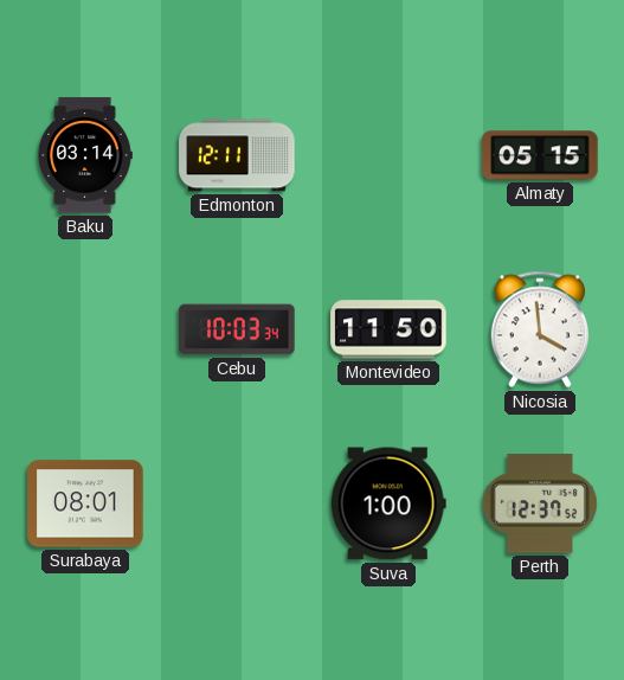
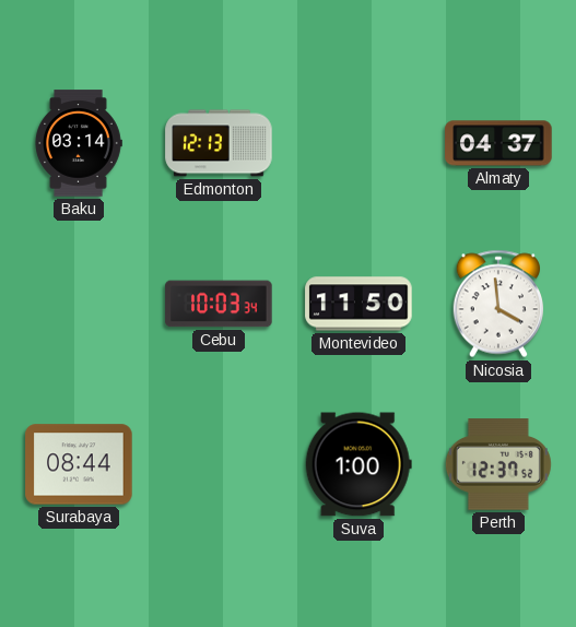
Edmonton: 12:11 -> 12:13
Almaty: 05:15 -> 04:37
Surabaya: 08:01 -> 08:44
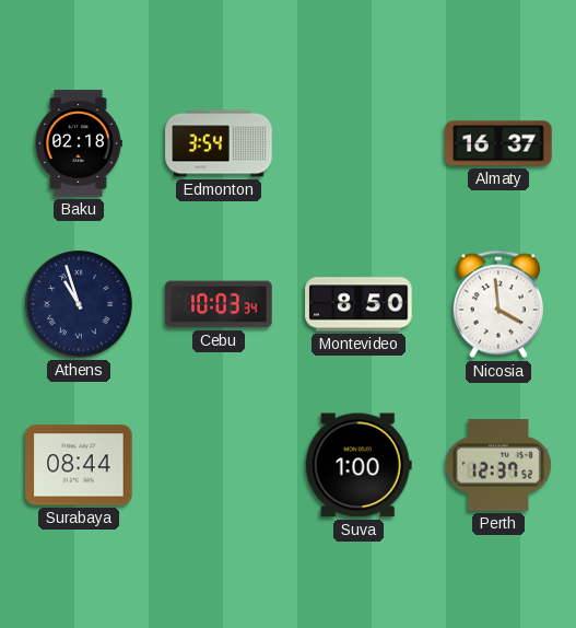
Baku: 03:14 -> 02:18
Edmonton: 12:13 -> 3:54
Almaty: 04:37 -> 16:37
Athens: none -> 10:57
Montevideo: 11:50 -> 8:50
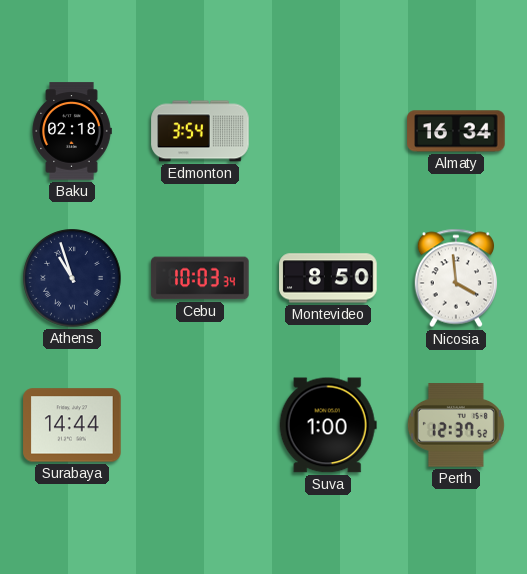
Almaty: 16:37 -> 16:34
Surabaya: 08:44 -> 14:44
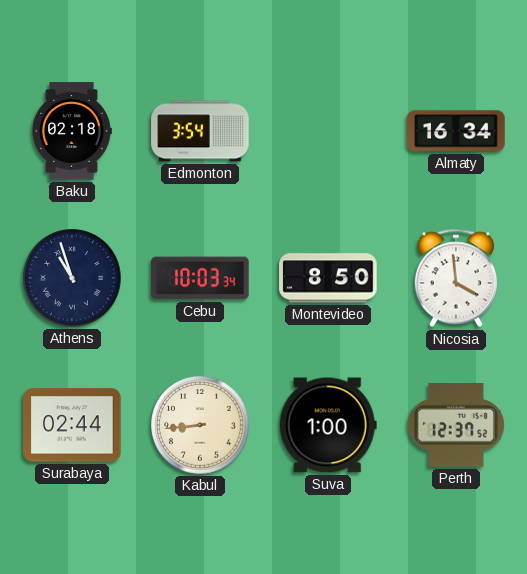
Surabaya: 14:44 -> 02:44
Kabul: none -> 8:44
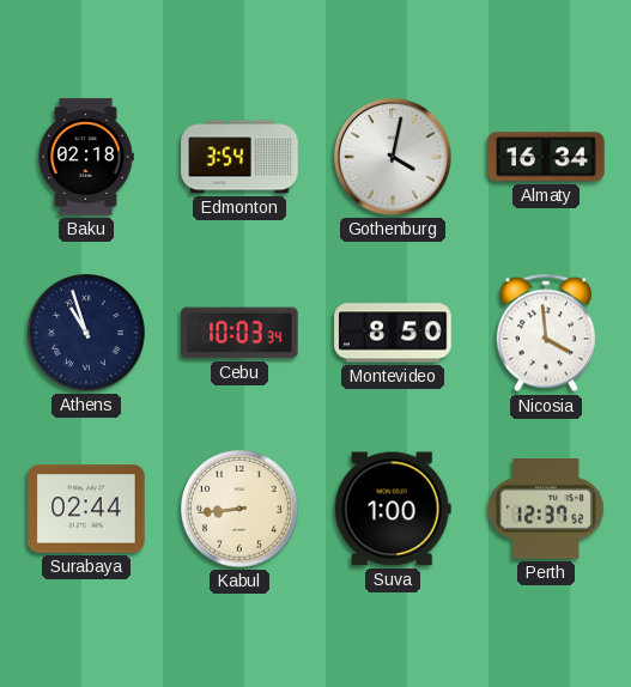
Gothenburg: none -> 4:02
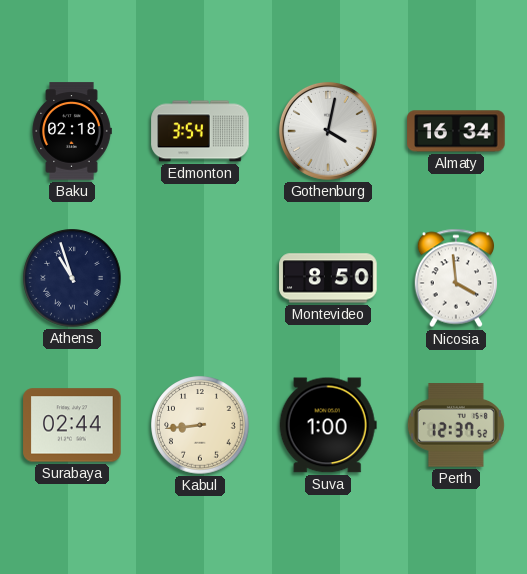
Cebu: 10:03 -> none
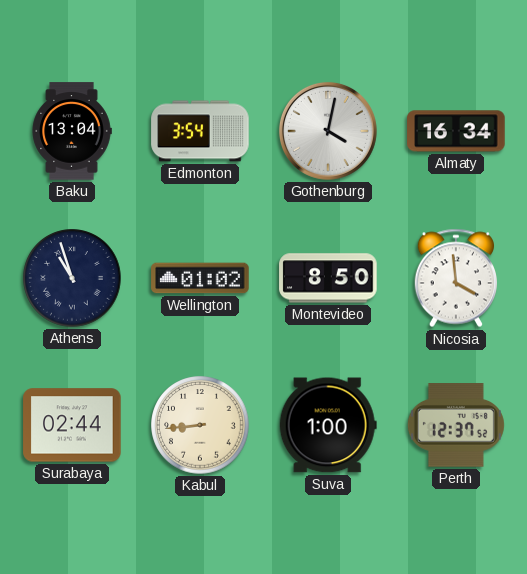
Baku: 02:18 -> 13:04
Wellington: none -> 01:02
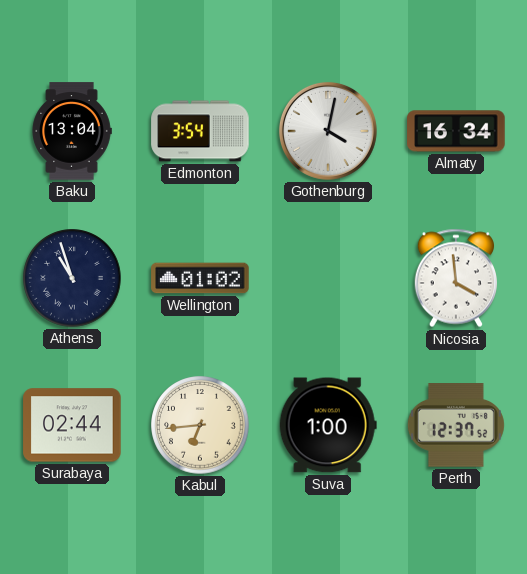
Montevideo: 8:50 -> none
Kabul: 8:44 -> 6:44
